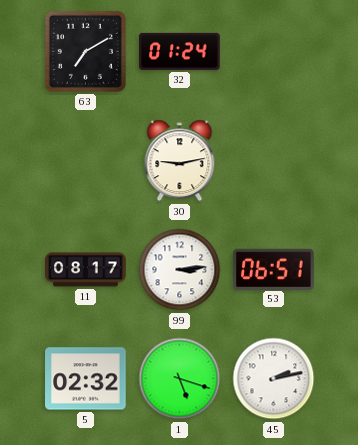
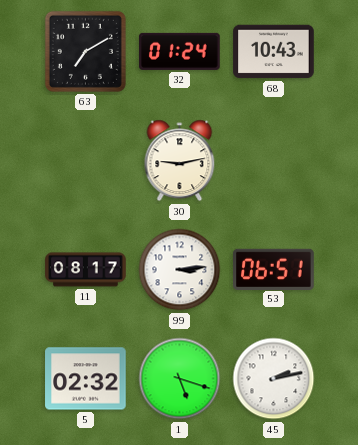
68: none -> 10:43
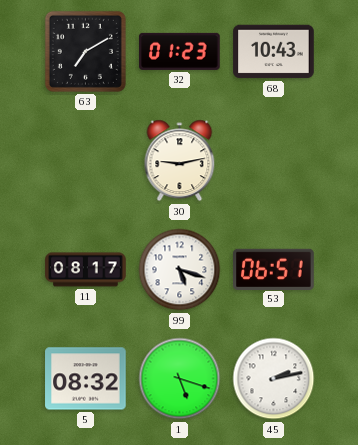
32: 01:24 -> 01:23
99: 3:14 -> 5:18
5: 02:32 -> 08:32
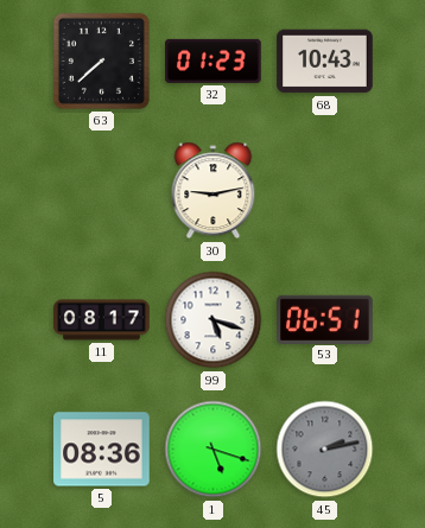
63: 7:10 -> 7:38
5: 08:32 -> 08:36
45 dial: white -> grey
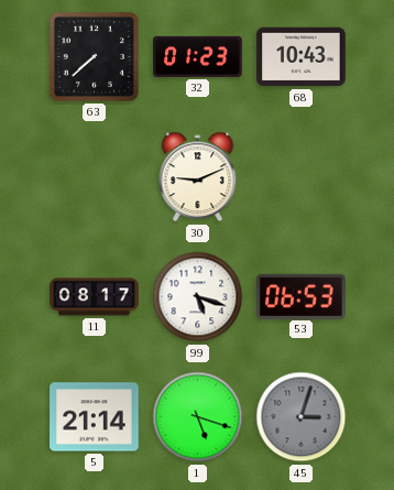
30: 9:13 -> 9:11
53: 06:51 -> 06:53
5: 08:36 -> 21:14
45: 2:13 -> 3:03
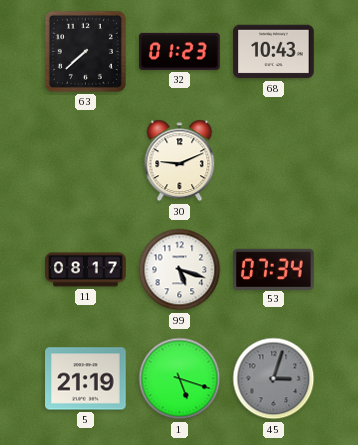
53: 06:53 -> 07:34
5: 21:14 -> 21:19
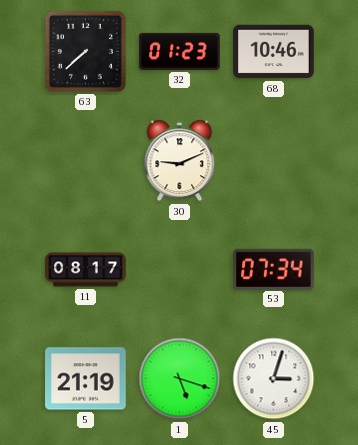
68: 10:43 -> 10:46
99: 5:18 -> none
45 dial: grey -> white
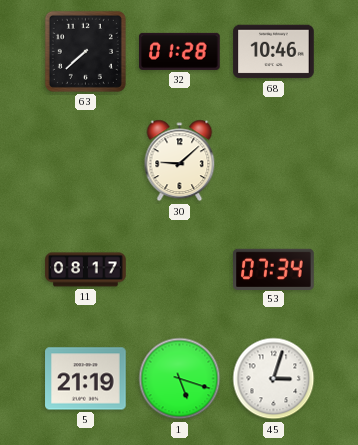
32: 01:23 -> 01:28
30: 9:11 -> 9:08
